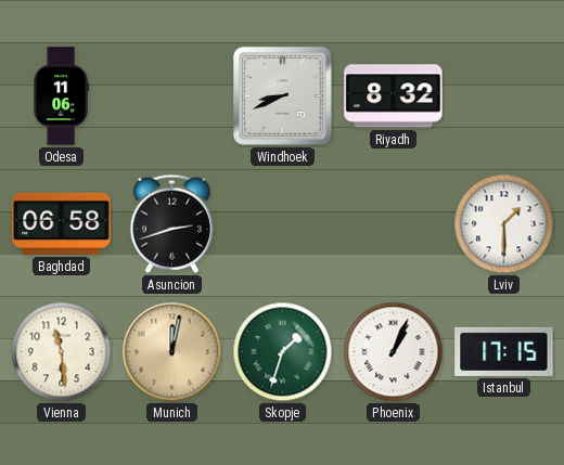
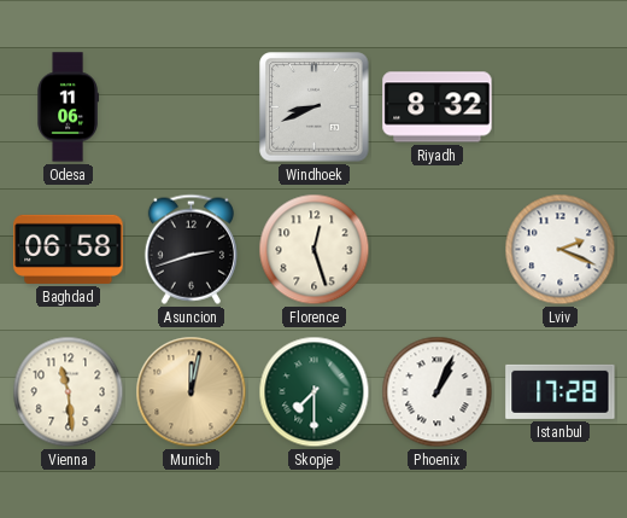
Florence: none -> 12:27
Lviv: 1:30 -> 2:19
Skopje: 1:33 -> 7:30
Istanbul: 17:15 -> 17:28
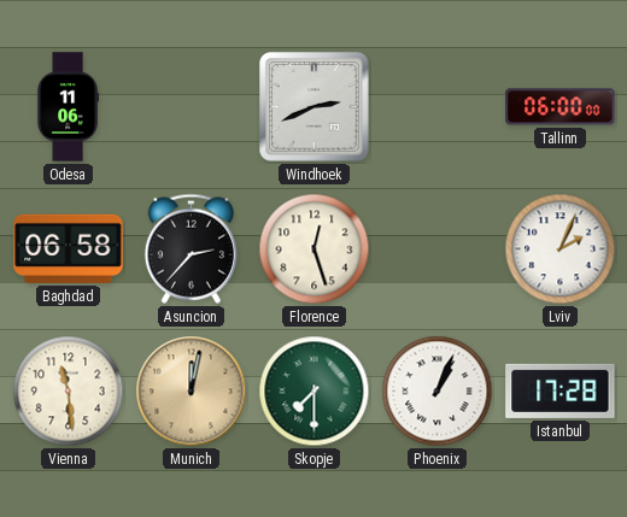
Windhoek: 8:41 -> 2:41
Riyadh: 8:32 -> none
Tallinn: none -> 06:00
Asuncion: 2:42 -> 2:37
Lviv: 2:19 -> 2:04
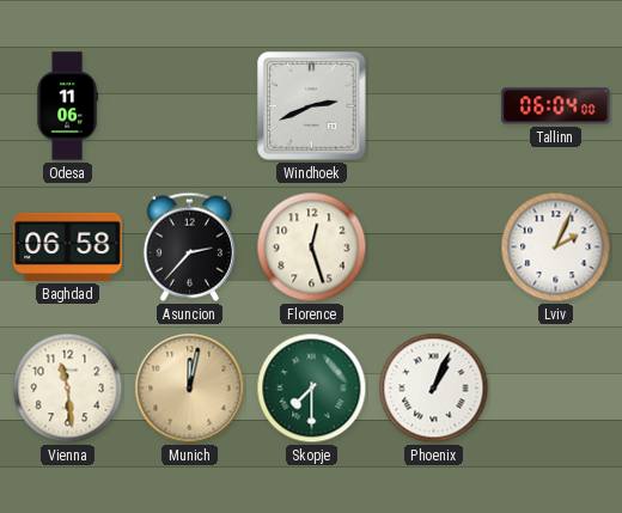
Tallinn: 06:00 -> 06:04
Istanbul: 17:28 -> none
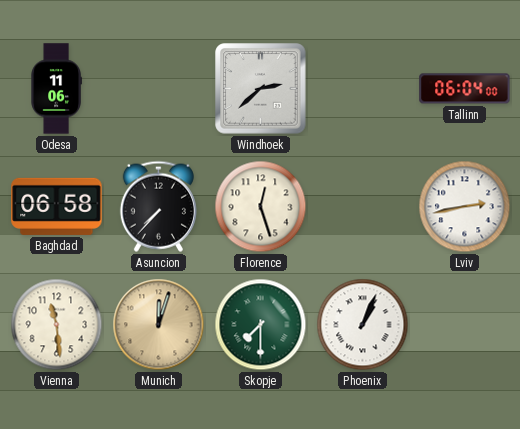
Windhoek: 2:41 -> 2:38
Asuncion: 2:37 -> 7:37
Lviv: 2:04 -> 2:43
Munich: 12:02 -> 12:03
